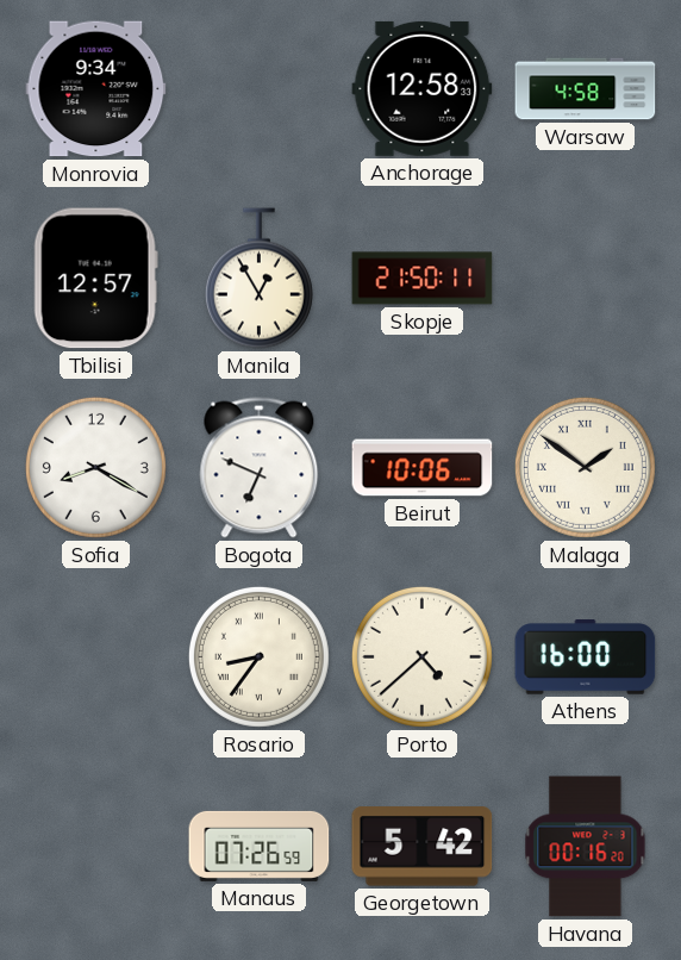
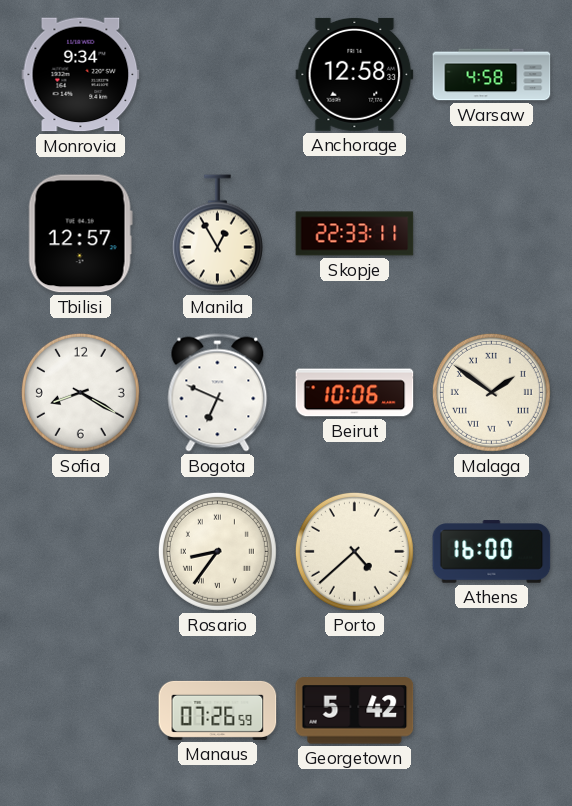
Skopje: 21:50 -> 22:33
Havana: 00:16 -> none
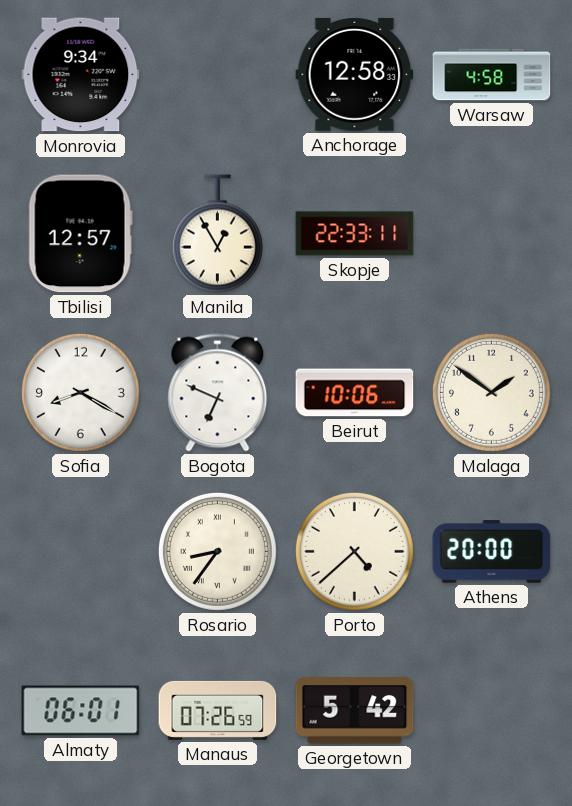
Malaga numerals: Roman -> Arabic
Athens: 16:00 -> 20:00
Almaty: none -> 06:01
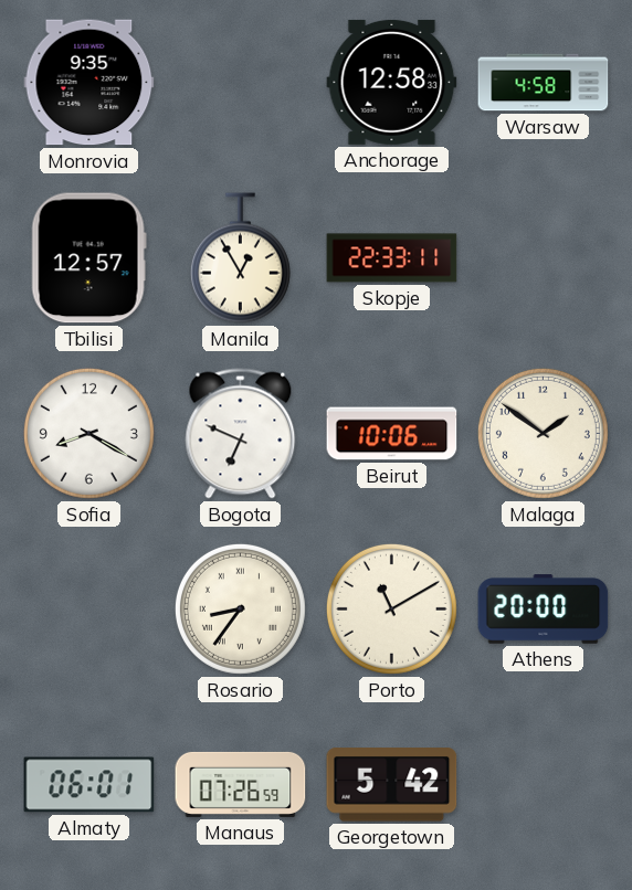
Monrovia: 9:34 -> 9:35
Porto: 4:38 -> 11:10
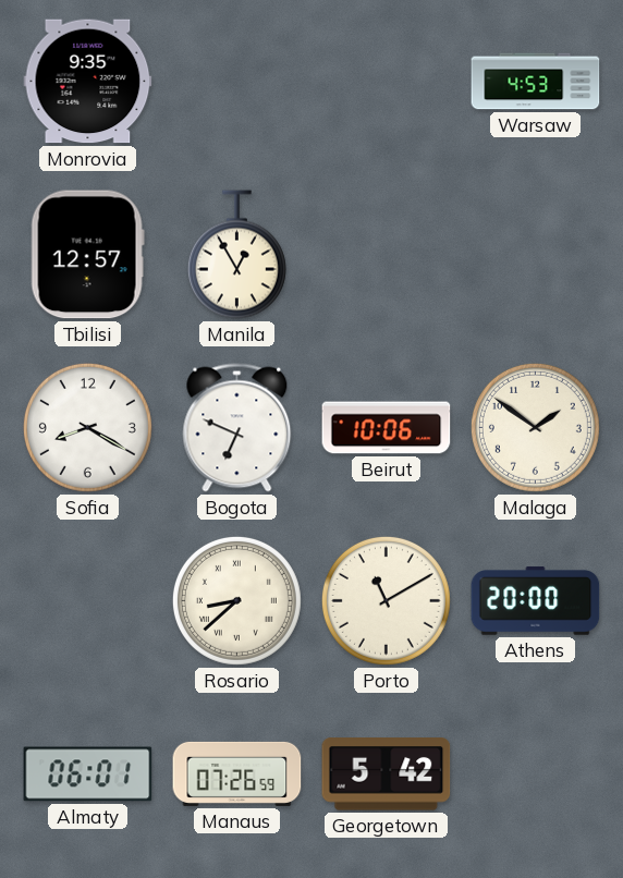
Anchorage: 12:58 -> none
Warsaw: 4:58 -> 4:53
Skopje: 22:33 -> none
Rosario: 8:36 -> 8:38
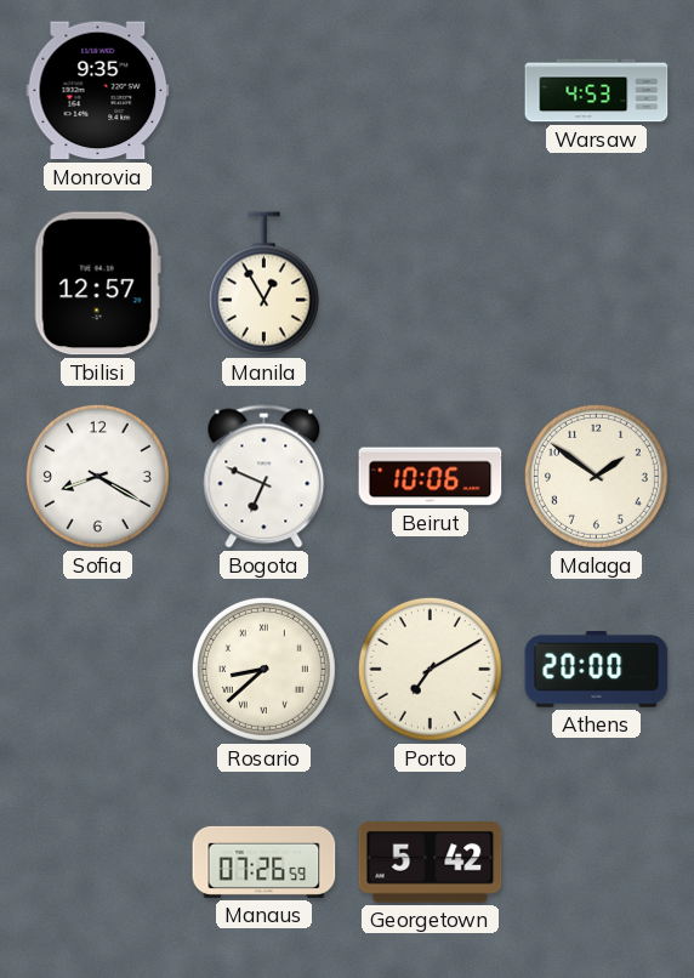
Porto: 11:10 -> 7:10
Almaty: 06:01 -> none
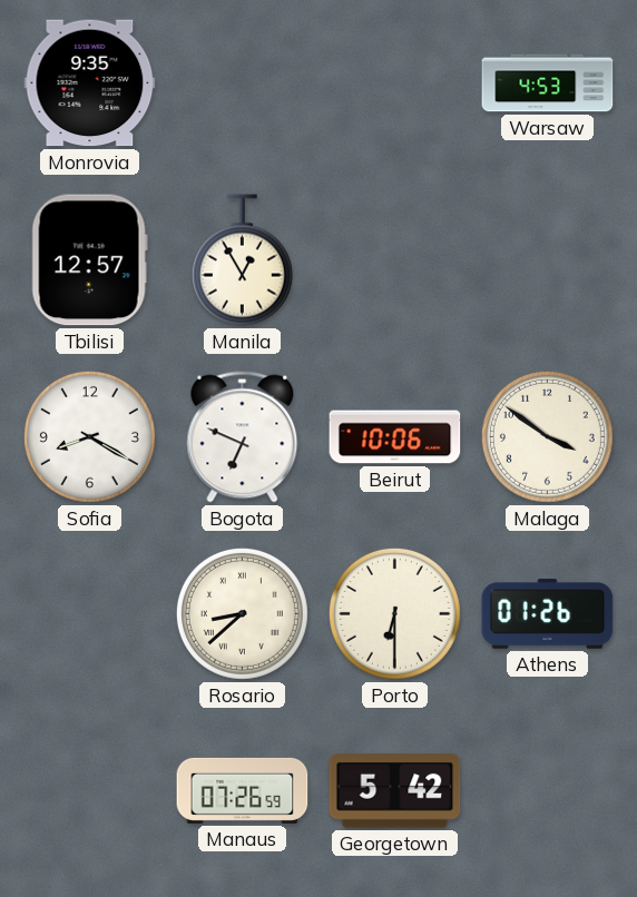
Malaga: 1:51 -> 3:51
Porto: 7:10 -> 6:30
Athens: 20:00 -> 01:26
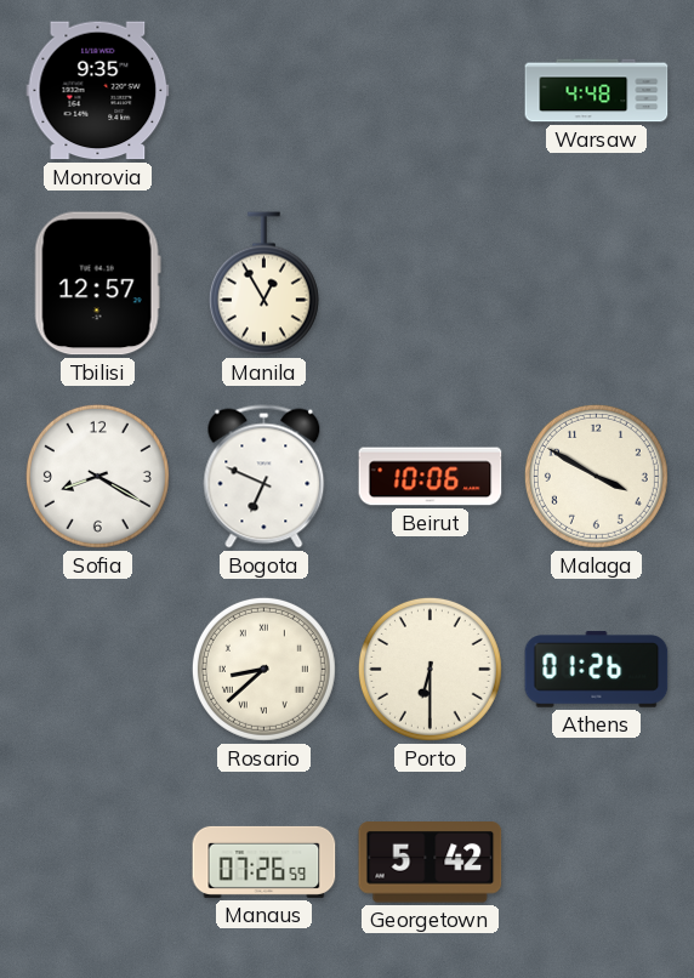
Warsaw: 4:53 -> 4:48
Malaga: 3:51 -> 3:50
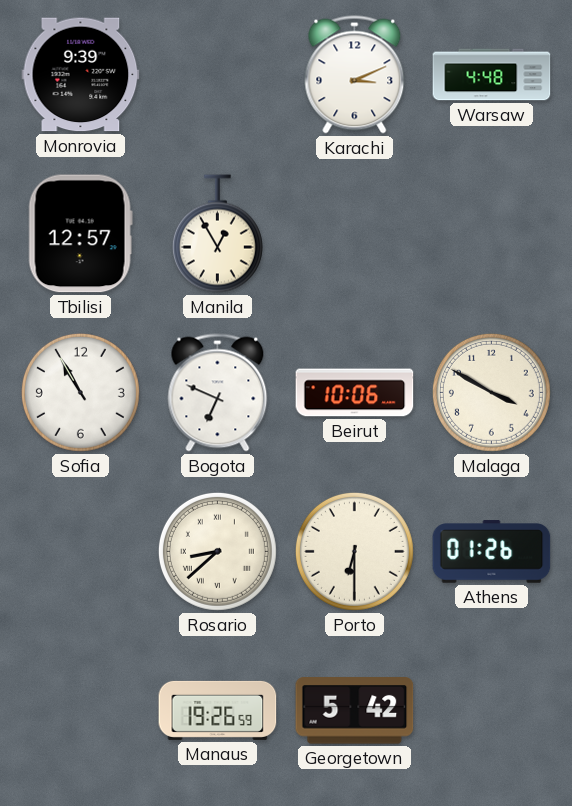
Monrovia: 9:35 -> 9:39
Karachi: none -> 3:11
Sofia: 8:20 -> 10:55
Manaus: 07:26 -> 19:26
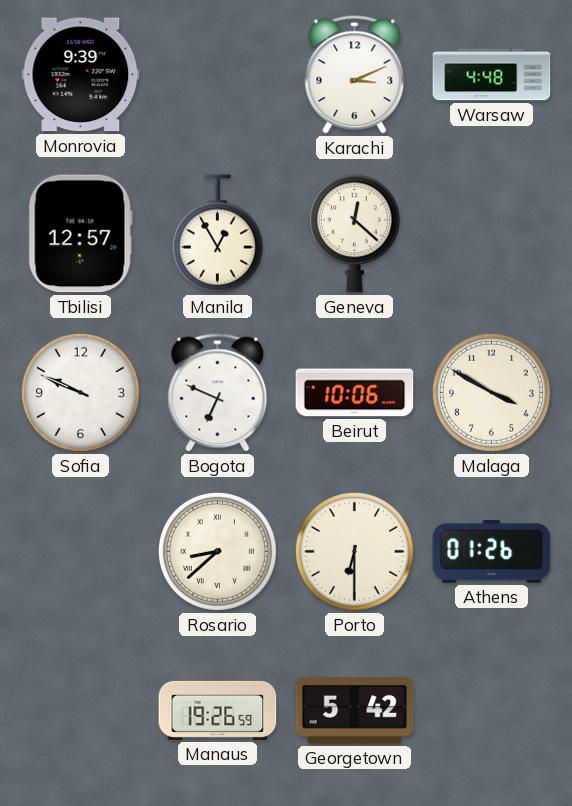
Geneva: none -> 12:22
Sofia: 10:55 -> 9:49
